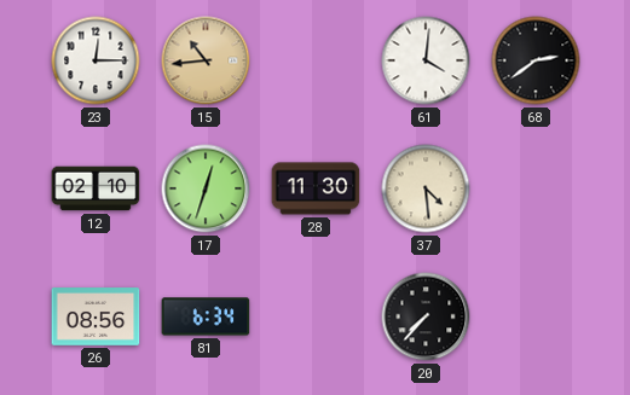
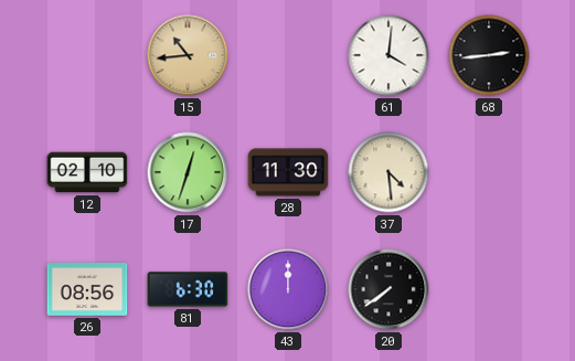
23: 12:15 -> none
68: 2:39 -> 2:44
81: 6:34 -> 6:30
43: none -> 12:00
20: 7:37 -> 7:39
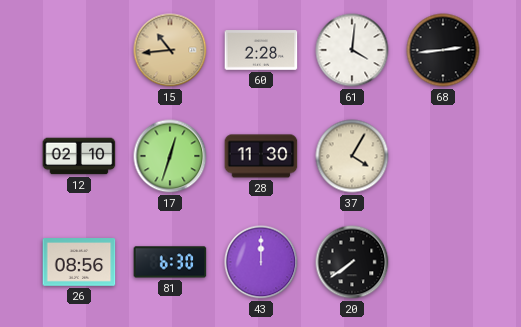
60: none -> 2:28
37: 4:29 -> 4:05
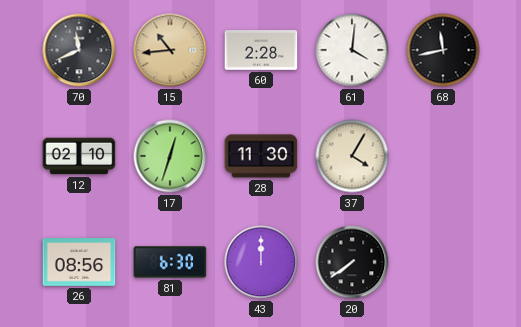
70: none -> 11:41
68: 2:44 -> 11:43
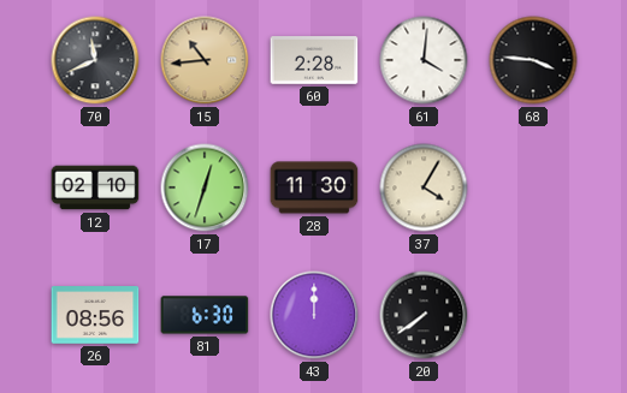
68: 11:43 -> 3:46
